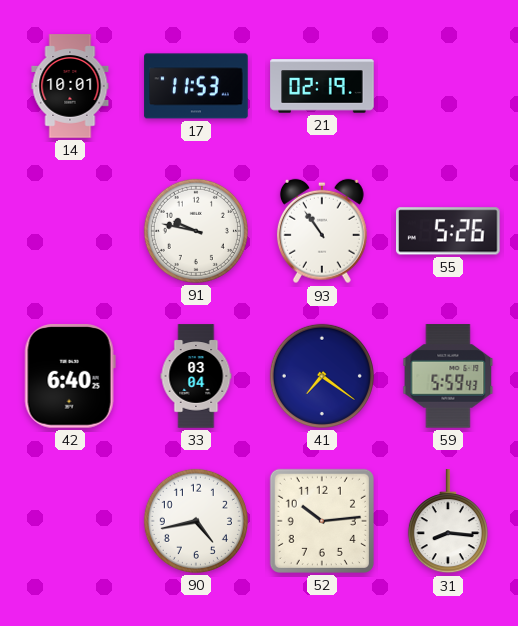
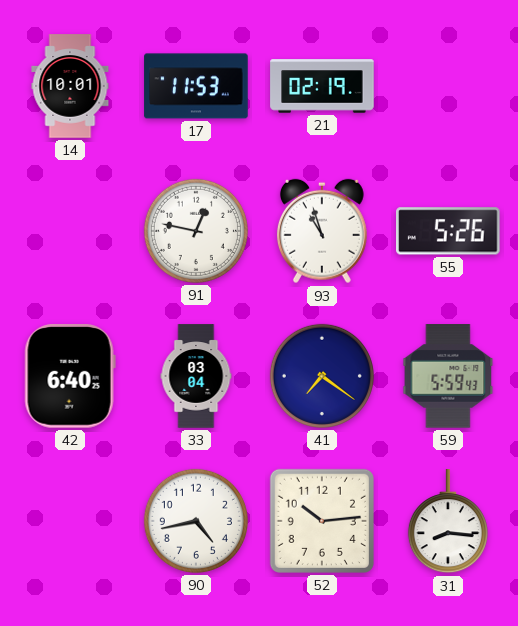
91: 9:47 -> 12:47
93: 10:54 -> 10:57
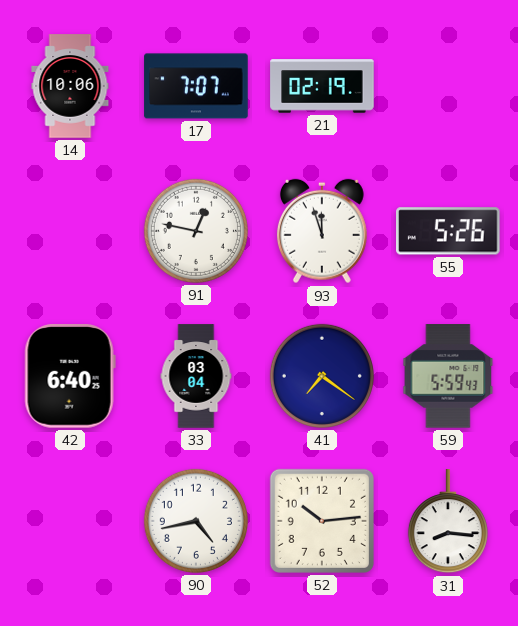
14: 10:01 -> 10:06
17: 11:53 -> 7:07
93: 10:57 -> 11:57
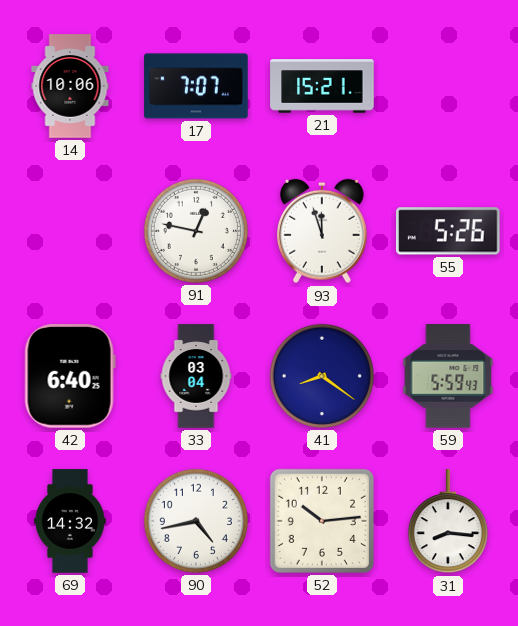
21: 02:19 -> 15:21
41: 7:21 -> 8:21
69: none -> 14:32
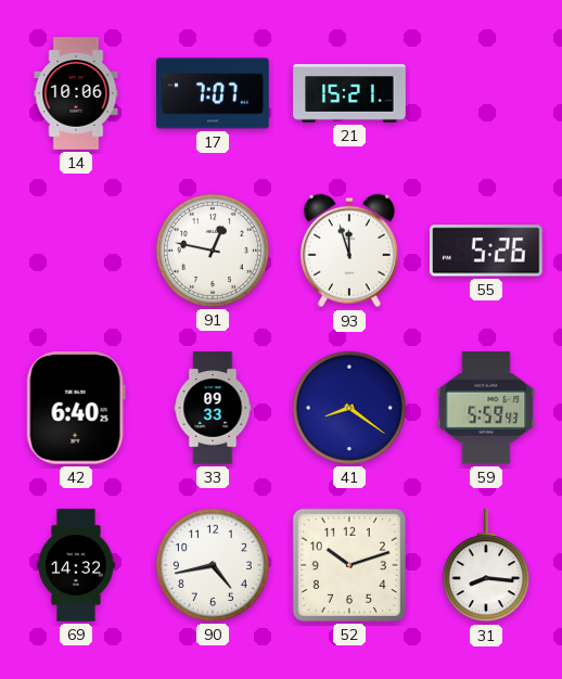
33: 03:04 -> 09:33
52: 10:14 -> 10:12
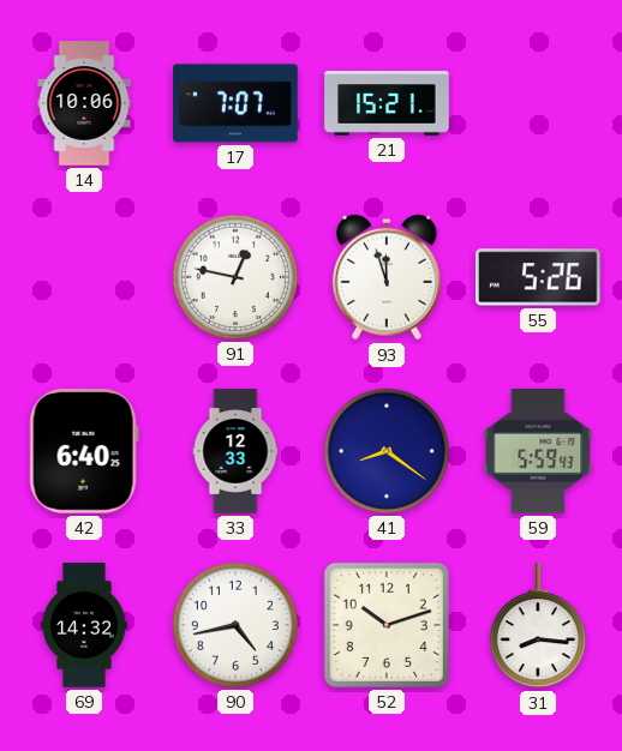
33: 09:33 -> 12:33
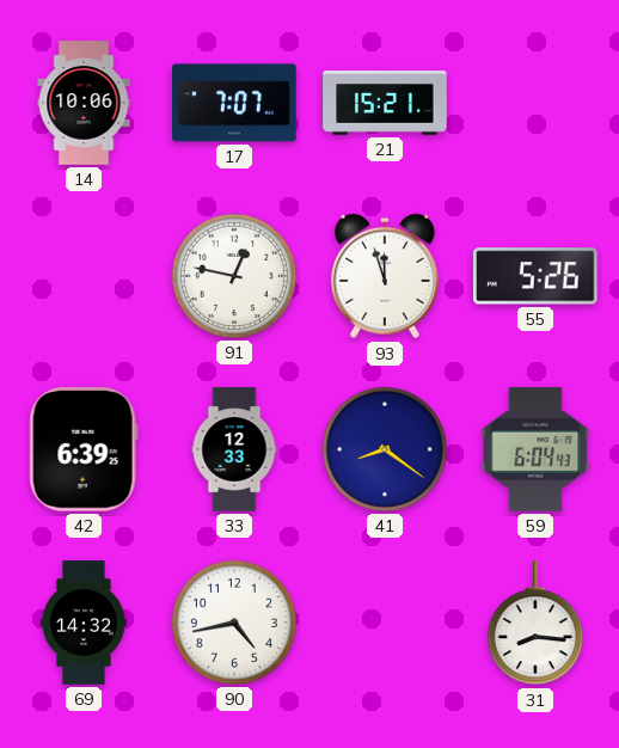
42: 6:40 -> 6:39
59: 5:59 -> 6:04
52: 10:12 -> none
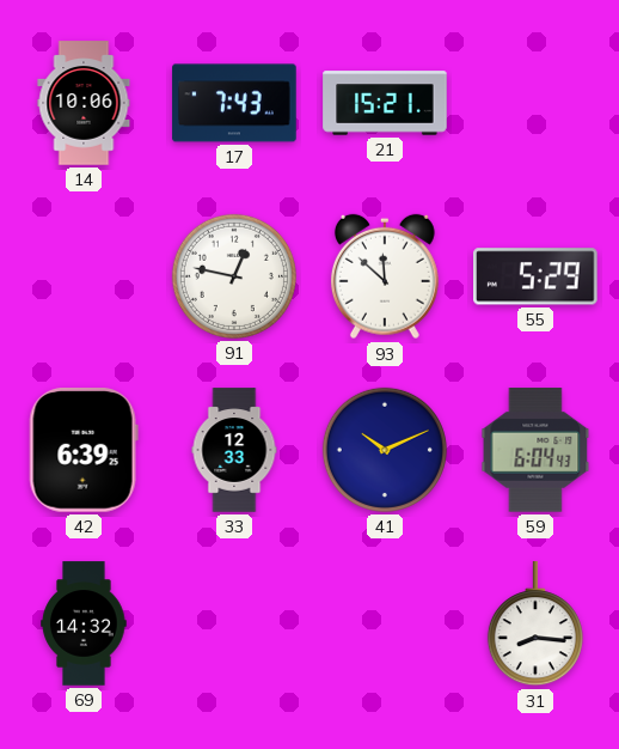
17: 7:07 -> 7:43
93: 11:57 -> 11:52
55: 5:26 -> 5:29
41: 8:21 -> 10:11
90: 4:43 -> none
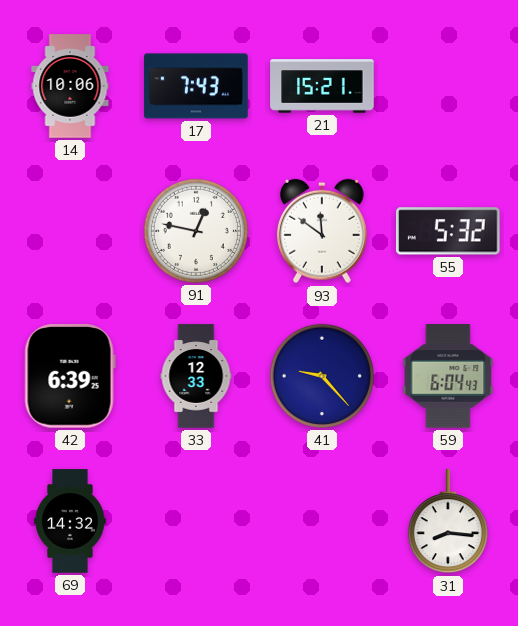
93: 11:52 -> 11:51
55: 5:29 -> 5:32
41: 10:11 -> 9:23
